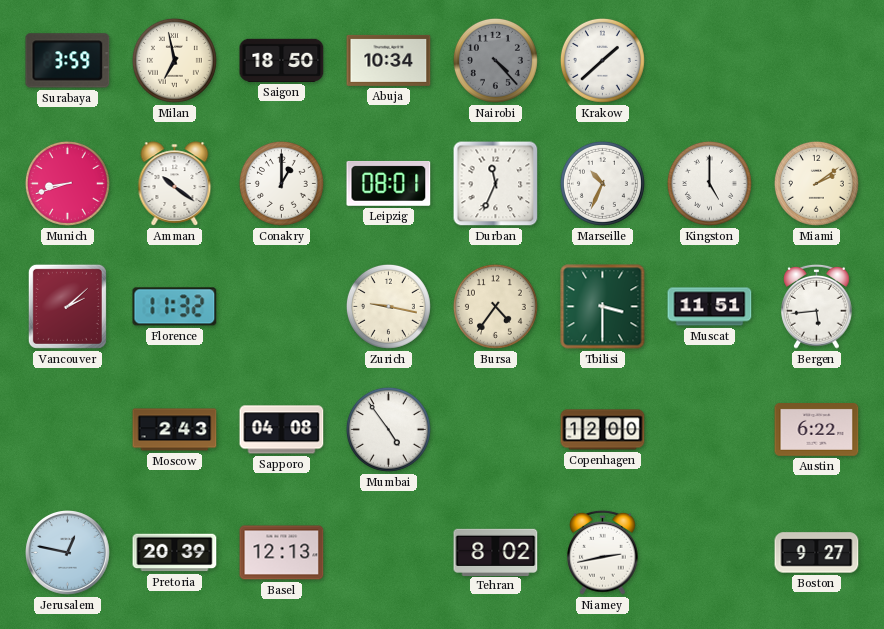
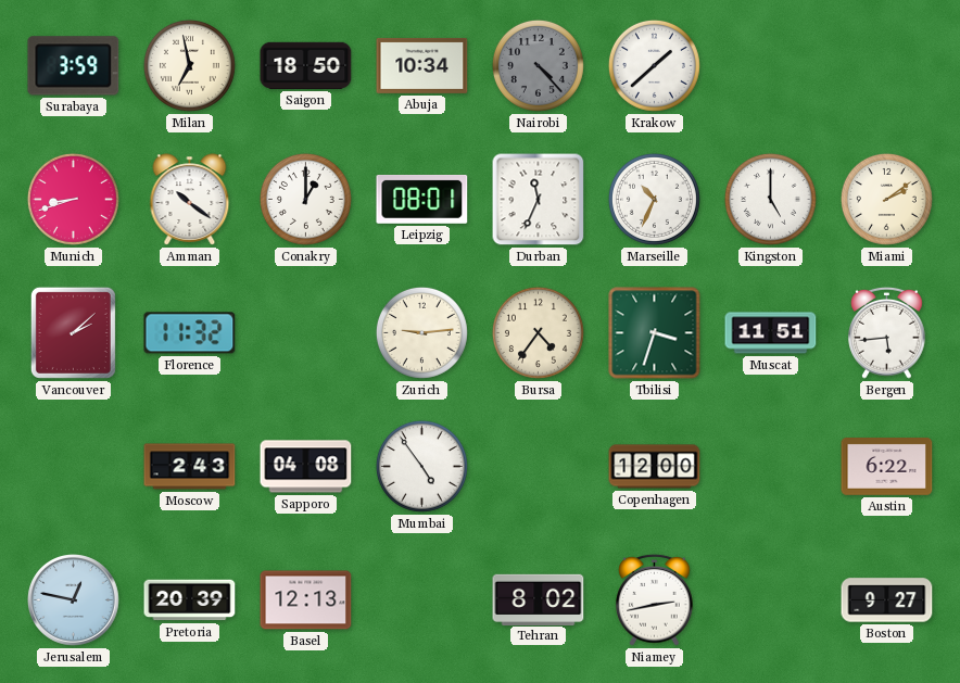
Zurich: 9:17 -> 9:14
Tbilisi: 3:30 -> 3:33
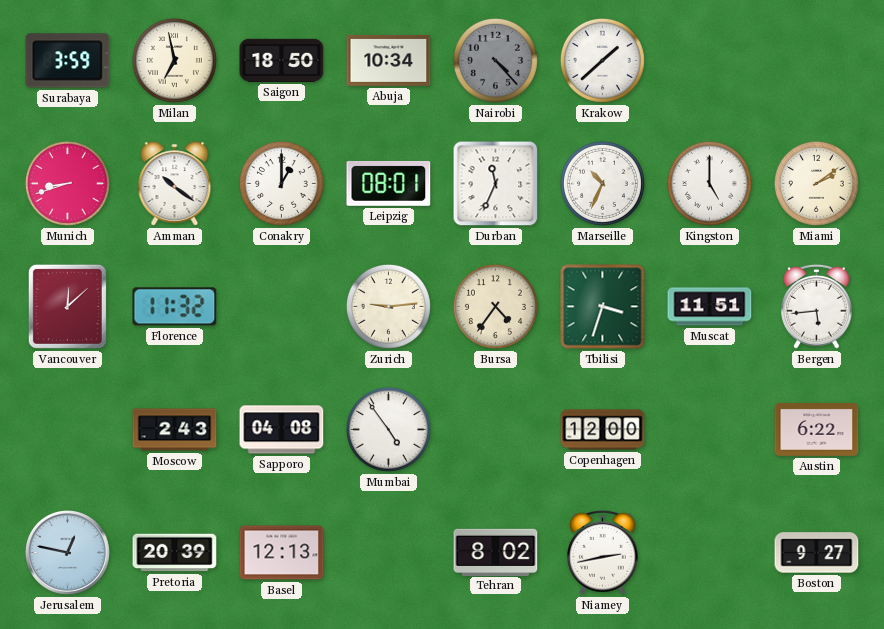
Vancouver: 2:08 -> 12:08
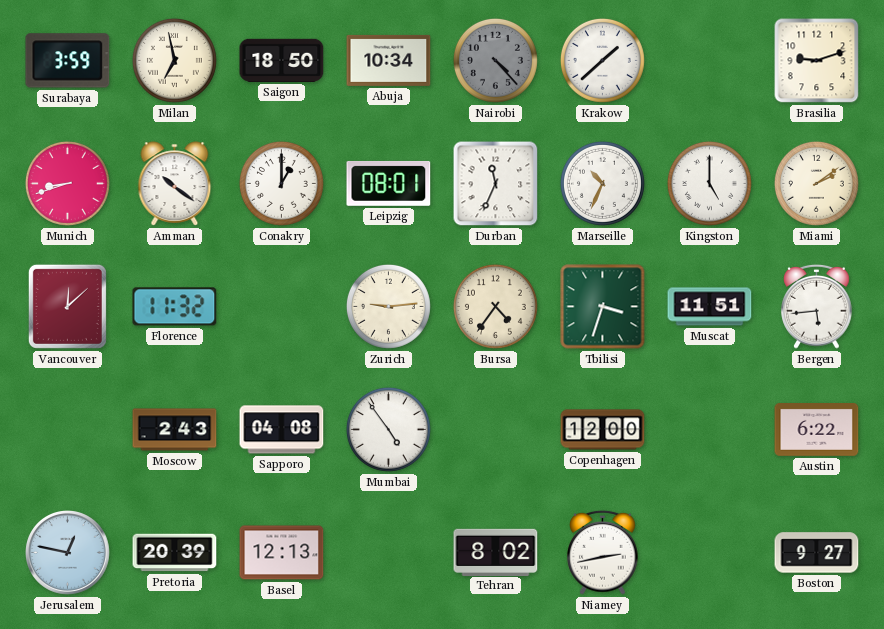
Brasilia: none -> 9:12
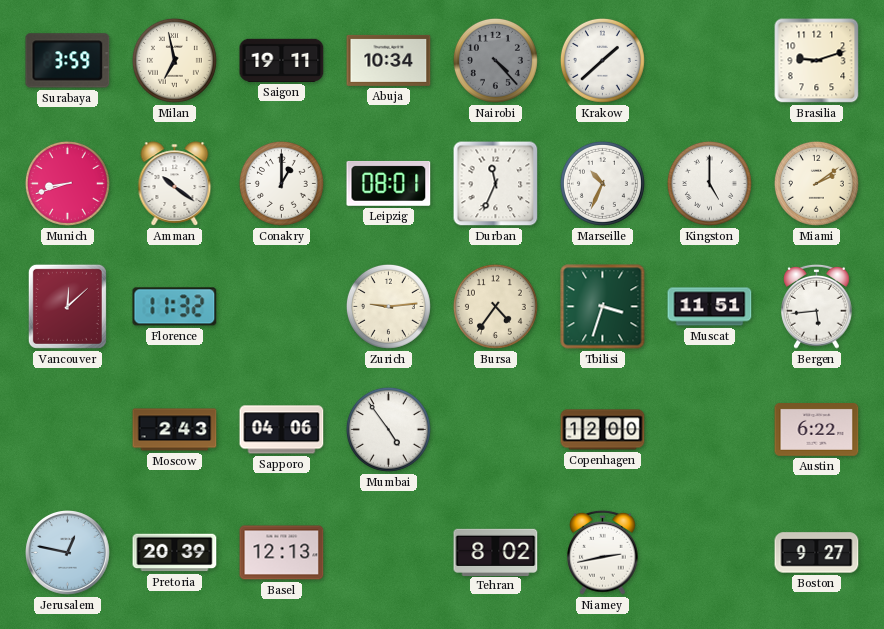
Saigon: 18:50 -> 19:11
Sapporo: 04:08 -> 04:06
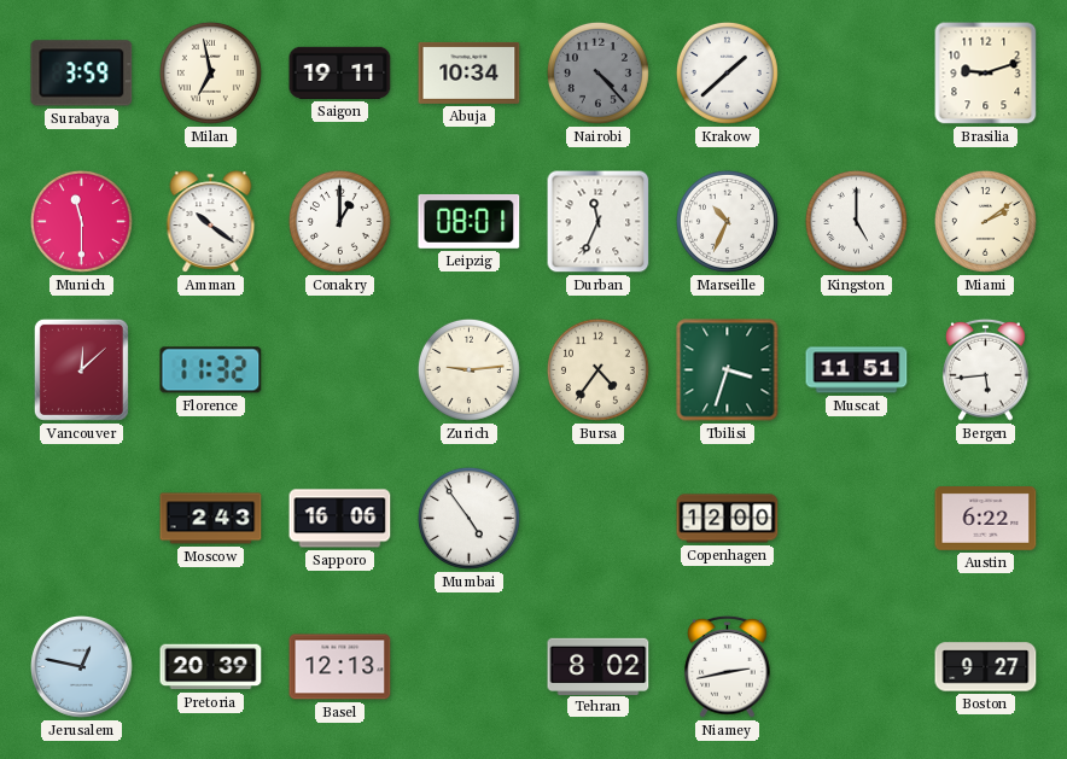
Munich: 8:42 -> 11:30
Sapporo: 04:06 -> 16:06
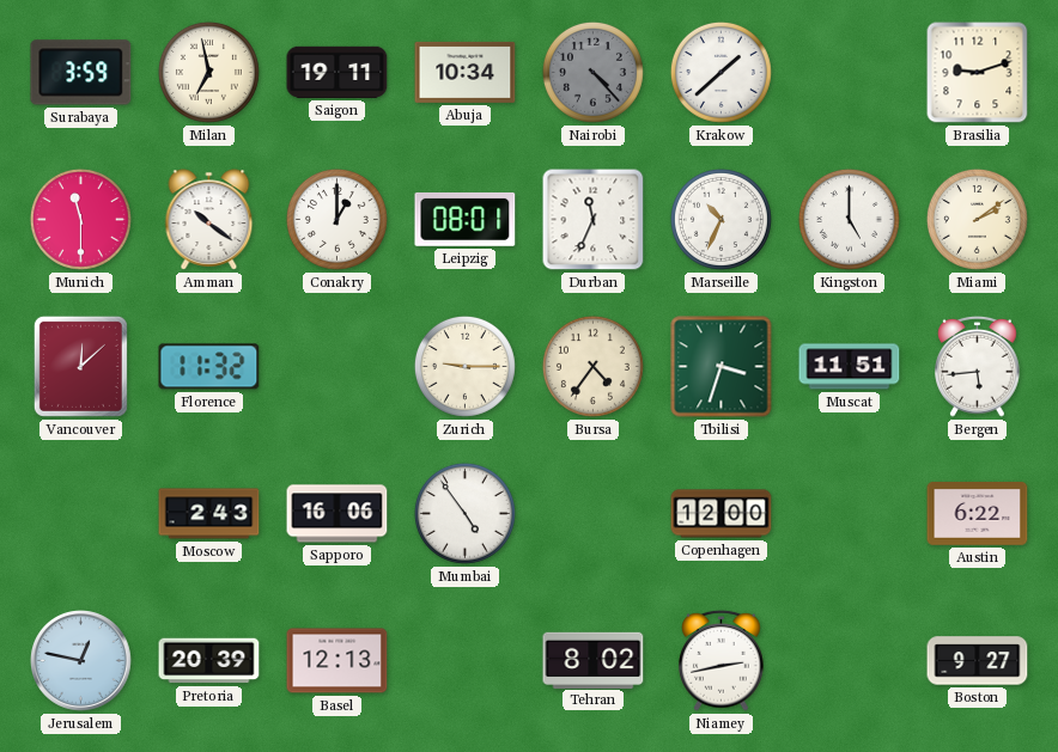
Zurich: 9:14 -> 9:15
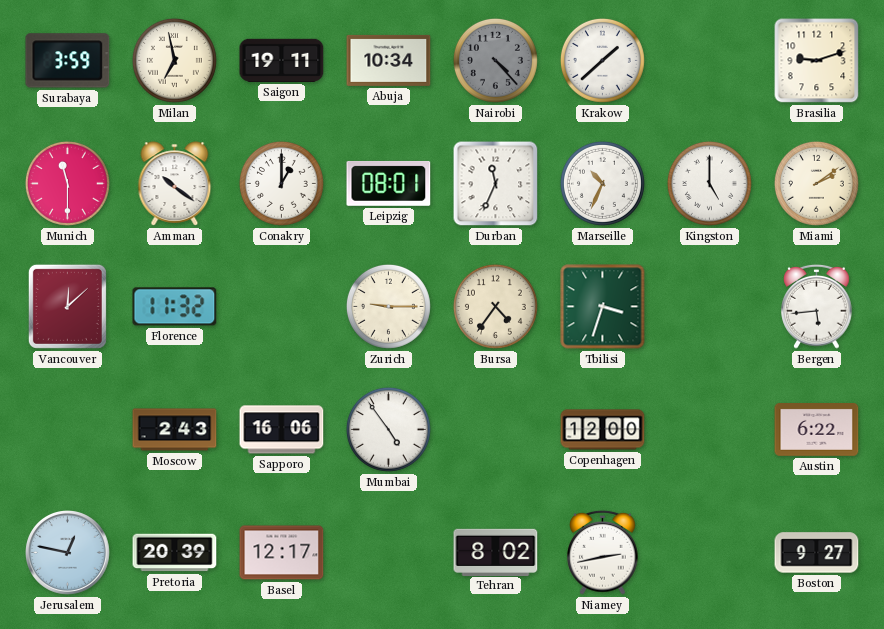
Muscat: 11:51 -> none
Basel: 12:13 -> 12:17
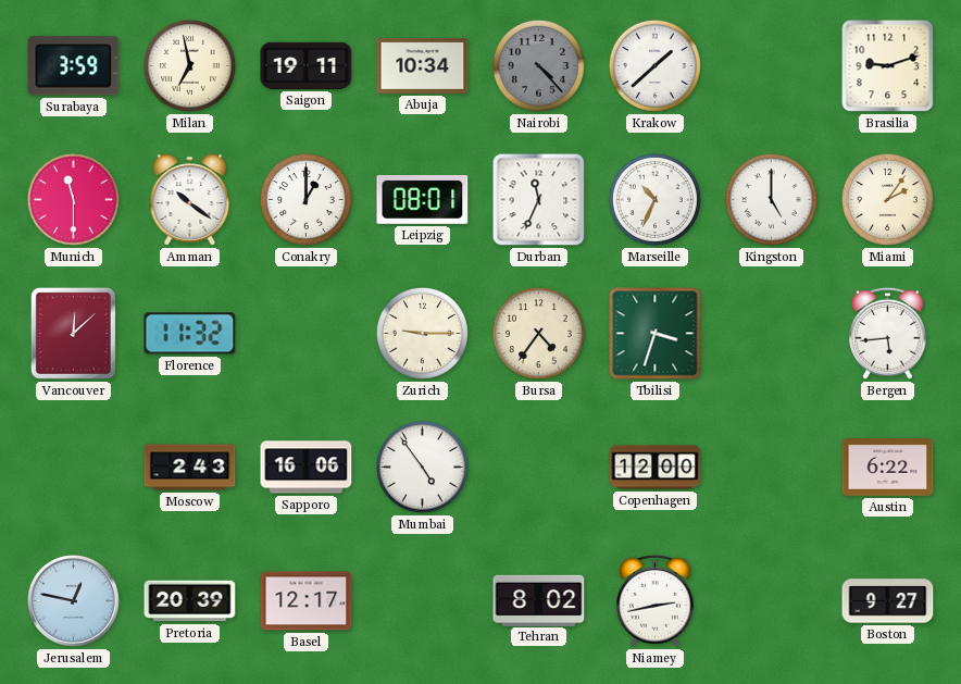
Miami: 2:09 -> 2:06
